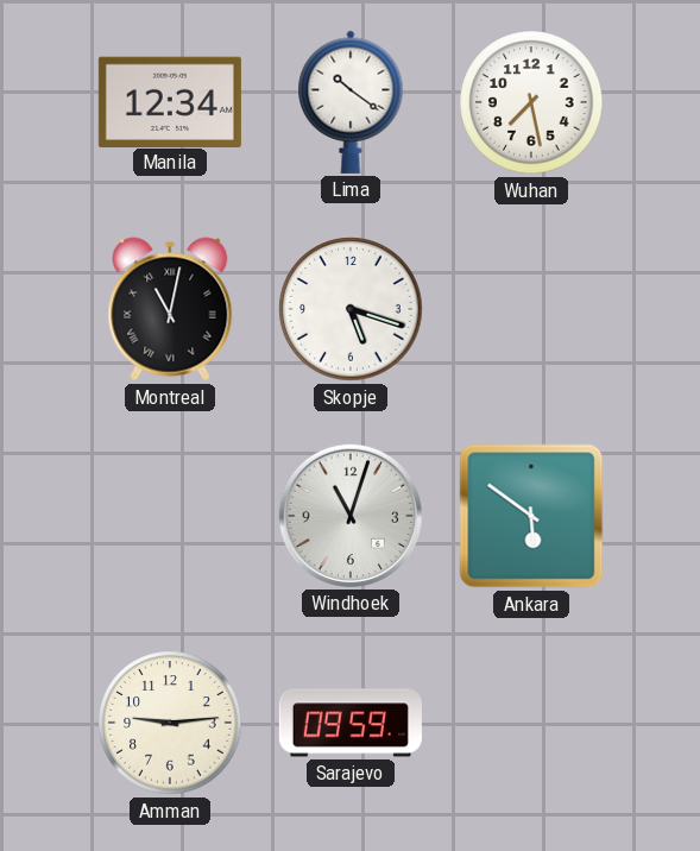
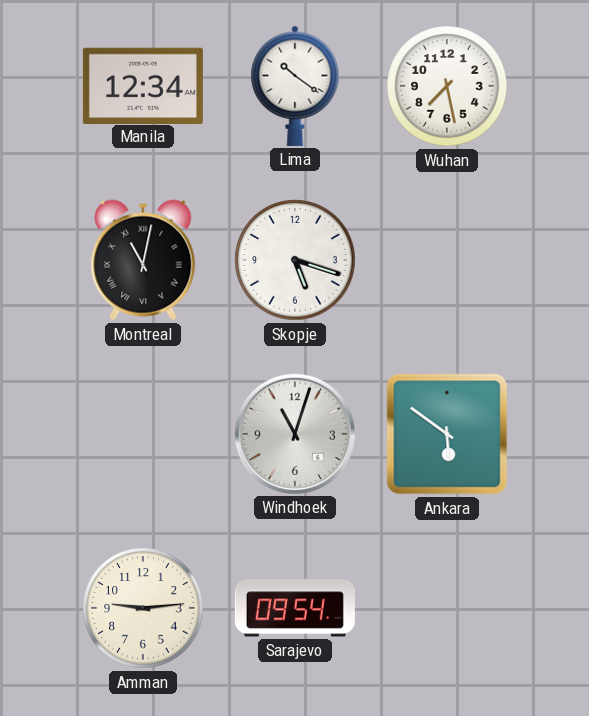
Sarajevo: 09:59 -> 09:54
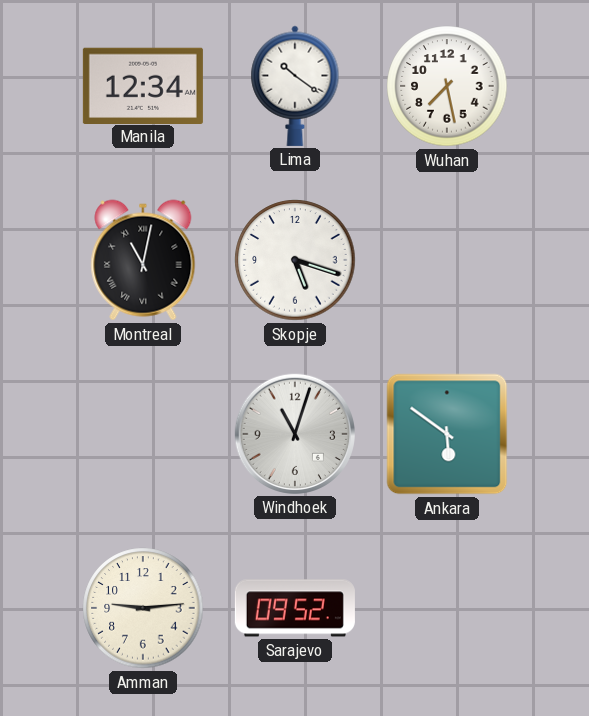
Sarajevo: 09:54 -> 09:52
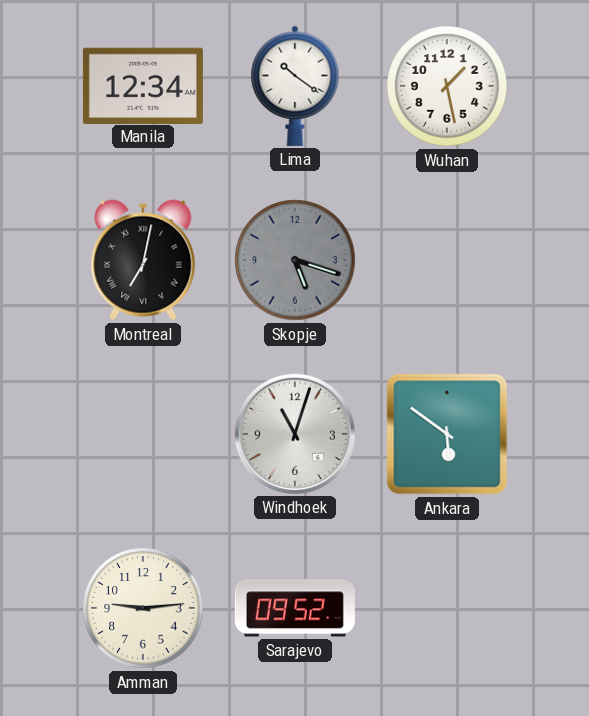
Wuhan: 7:28 -> 1:28
Montreal: 11:02 -> 7:02
Skopje dial: white -> grey
